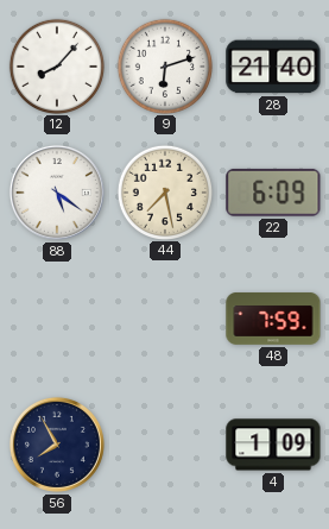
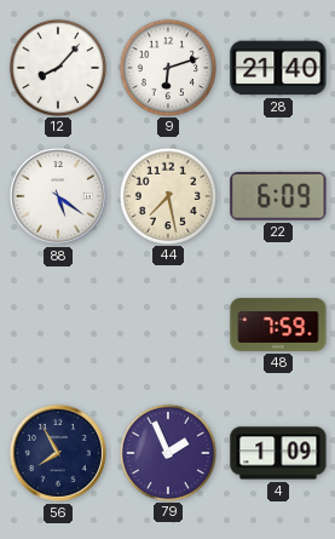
79: none -> 1:56
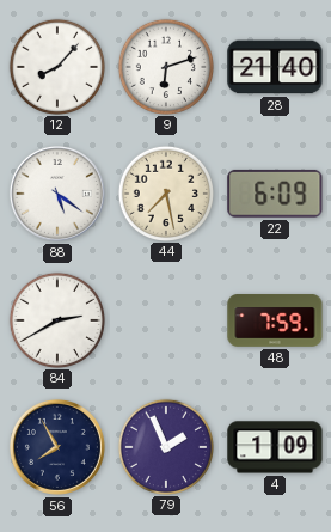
84: none -> 2:40
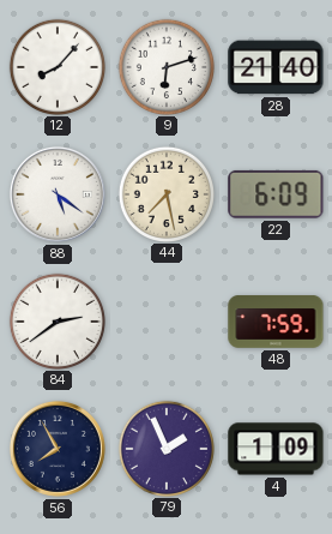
84: 2:40 -> 2:39
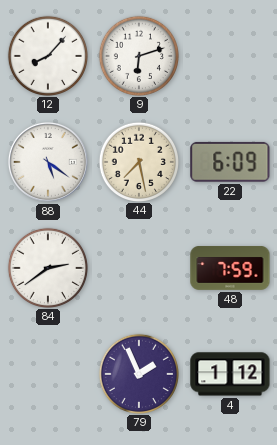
28: 21:40 -> none
56: 7:55 -> none
4: 1:09 -> 1:12
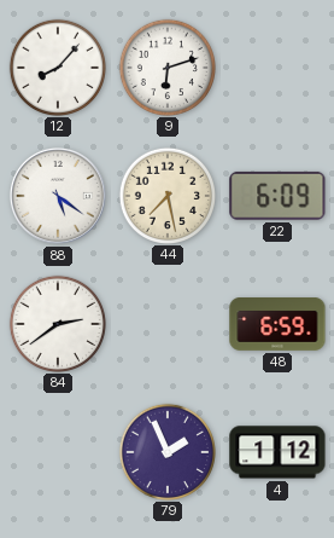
48: 7:59 -> 6:59
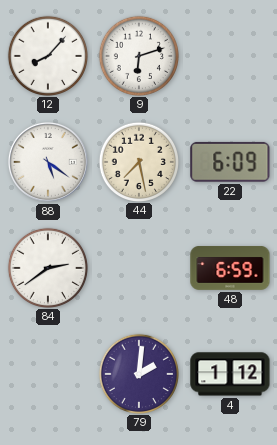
79: 1:56 -> 2:01
